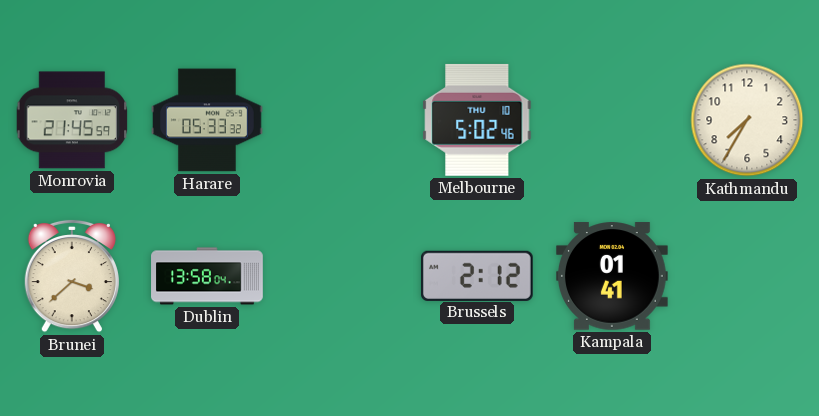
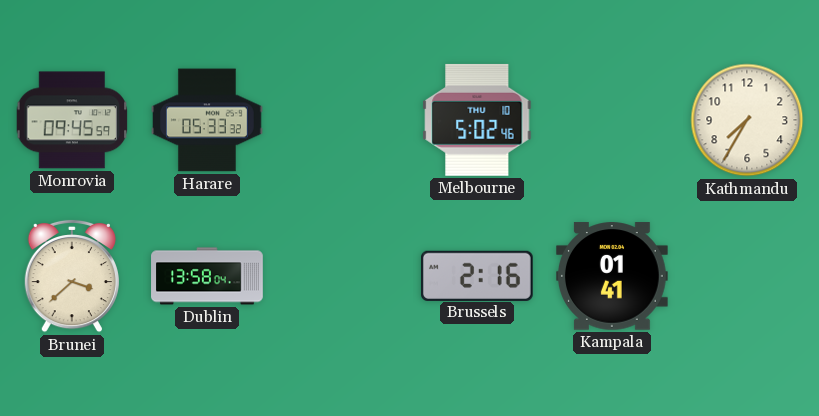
Monrovia: 21:45 -> 09:45
Brussels: 2:12 -> 2:16
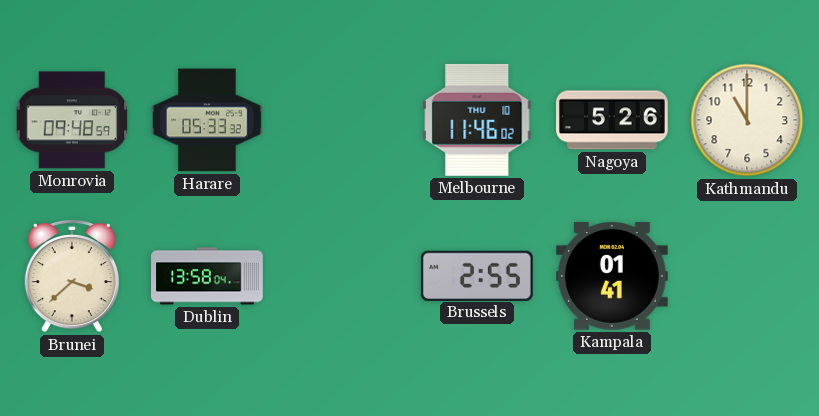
Monrovia: 09:45 -> 09:48
Melbourne: 5:02 -> 11:46
Nagoya: none -> 5:26
Kathmandu: 7:35 -> 11:00
Brussels: 2:16 -> 2:55
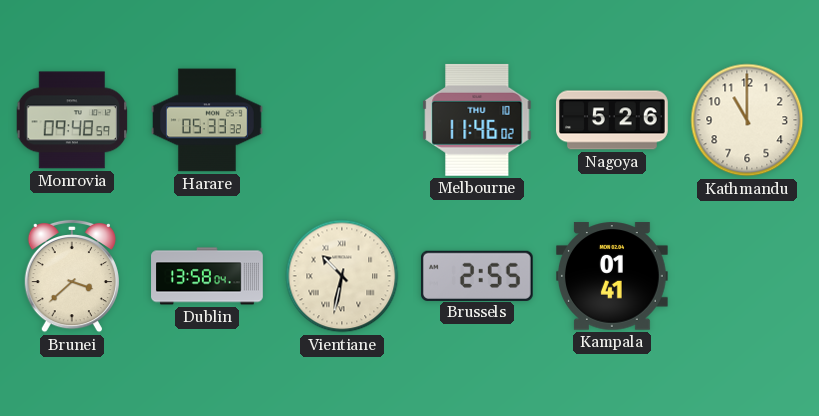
Vientiane: none -> 10:32
